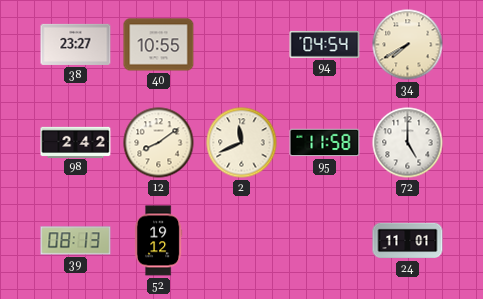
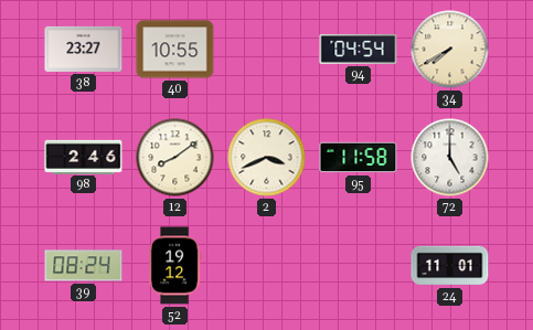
98: 2:42 -> 2:46
2: 11:41 -> 3:41
39: 08:13 -> 08:24
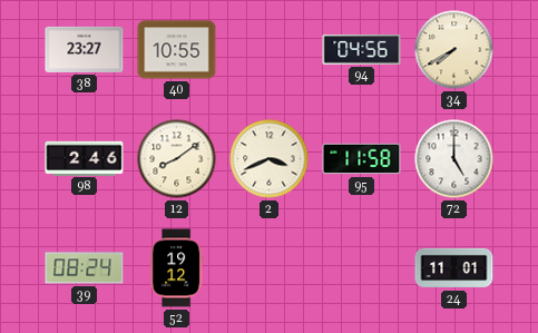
94: 04:54 -> 04:56
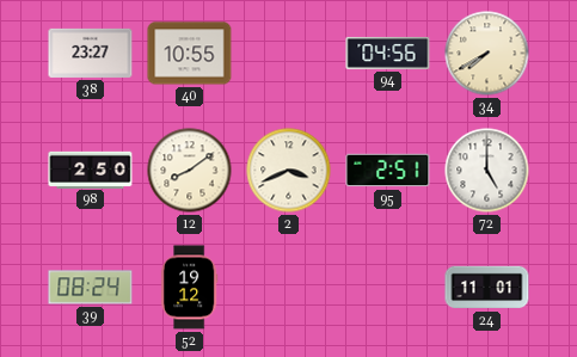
98: 2:46 -> 2:50
95: 11:58 -> 2:51
